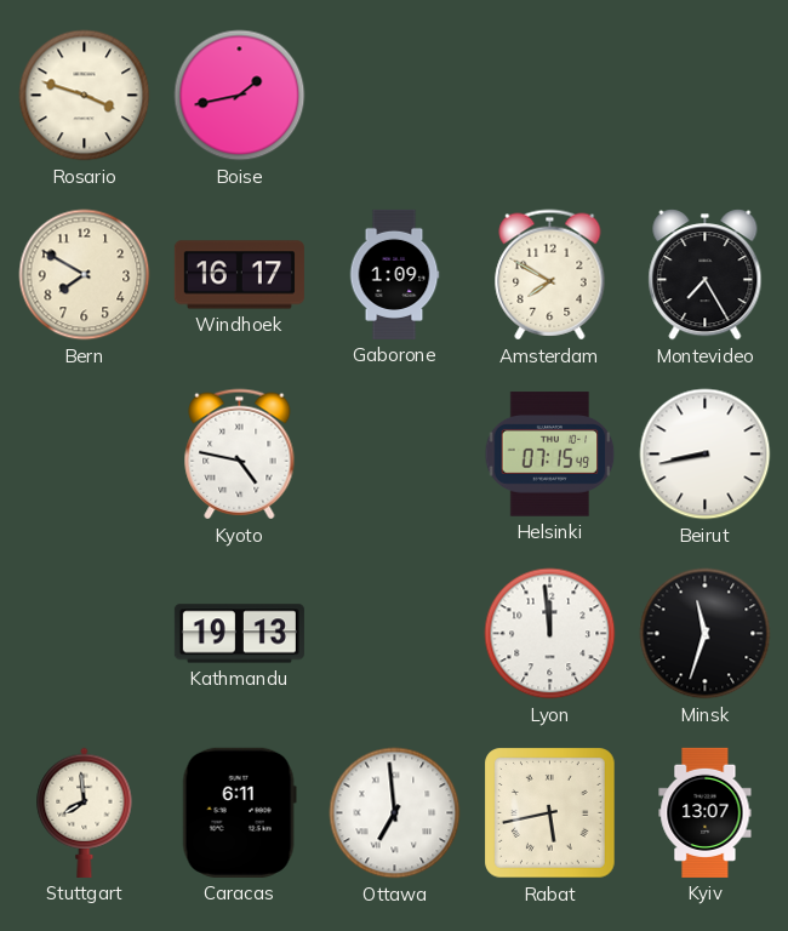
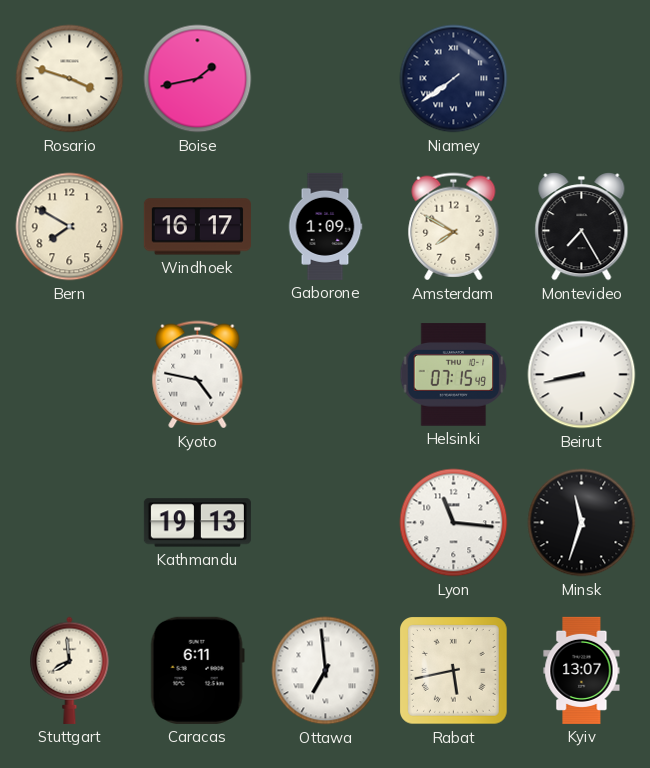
Niamey: none -> 7:39
Lyon: 11:59 -> 11:16
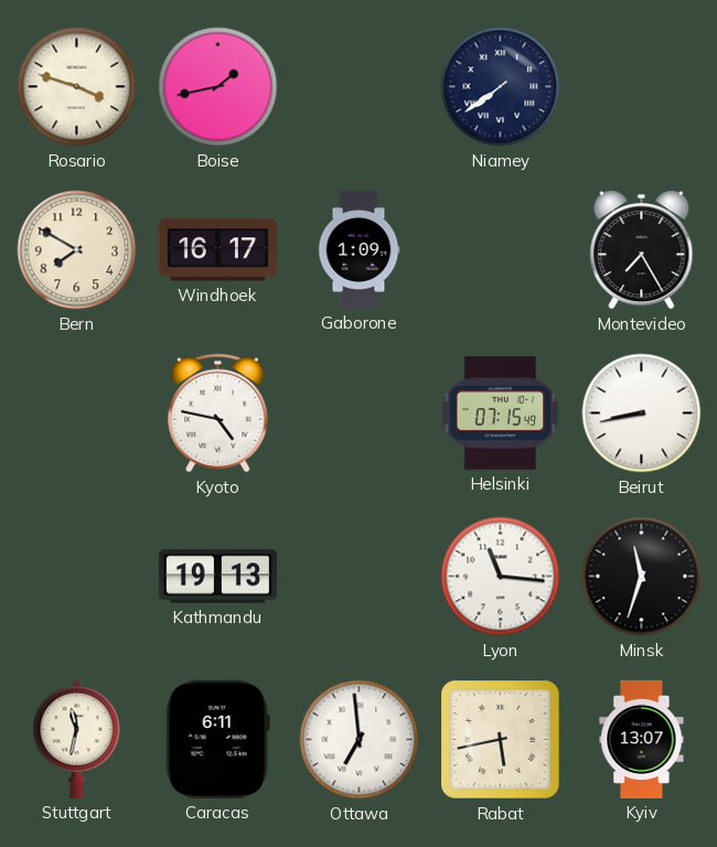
Amsterdam: 7:50 -> none
Stuttgart: 7:59 -> 11:32
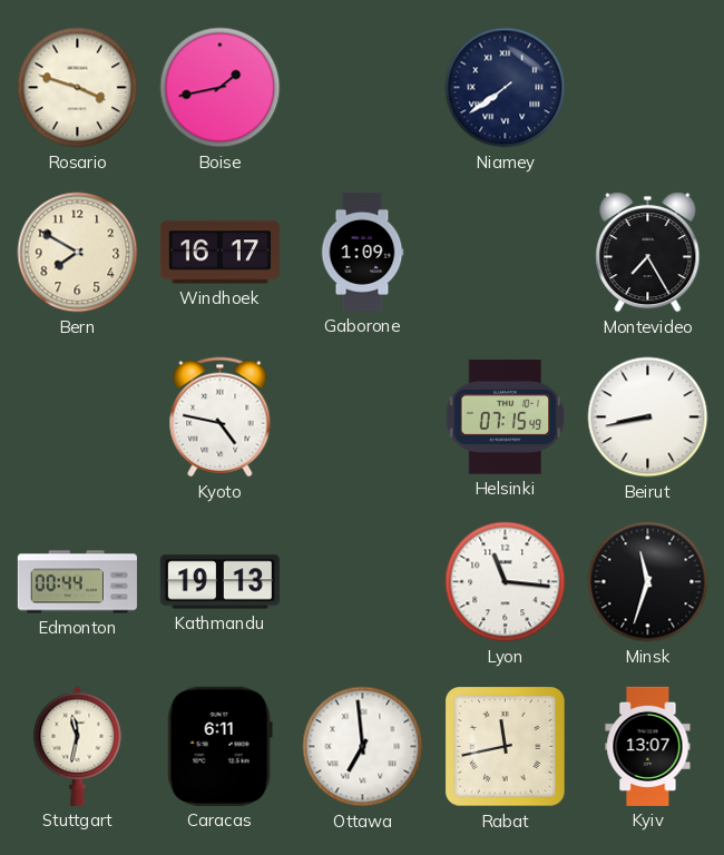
Edmonton: none -> 00:44
Rabat: 5:43 -> 11:43
